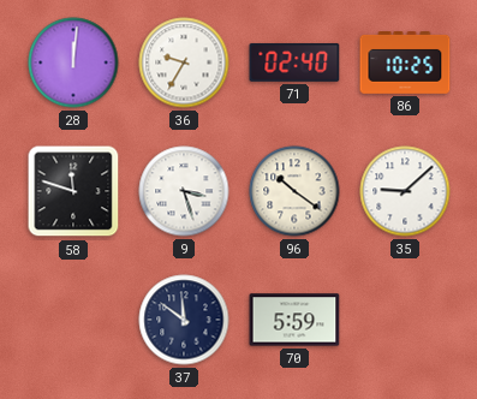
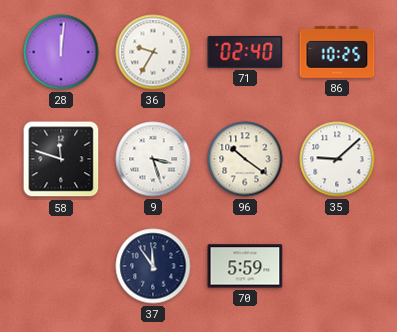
37: 11:51 -> 11:54
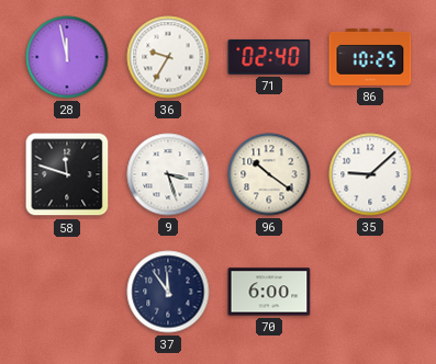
28: 12:01 -> 11:58
70: 5:59 -> 6:00
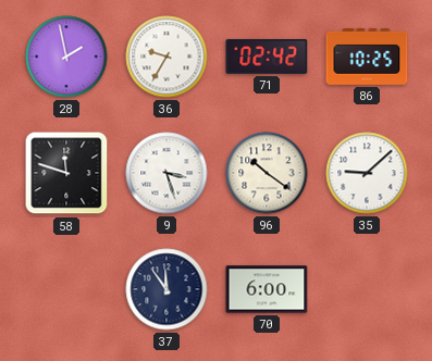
28: 11:58 -> 1:58
71: 02:40 -> 02:42
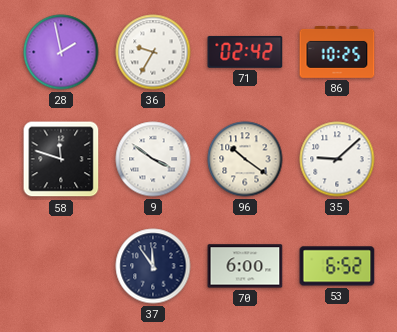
9: 3:27 -> 3:51
53: none -> 6:52
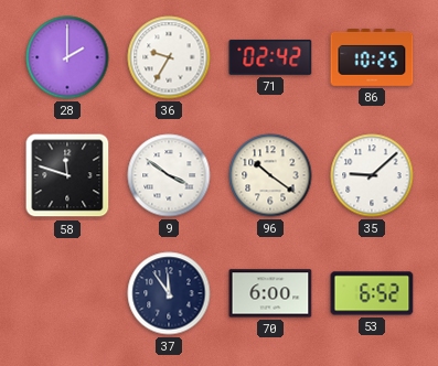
28: 1:58 -> 2:00
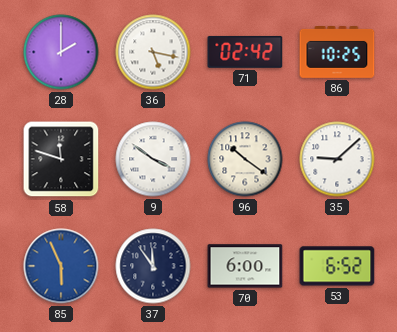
36: 9:35 -> 5:17
85: none -> 5:56
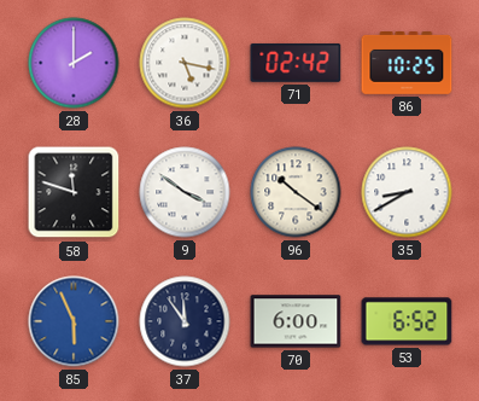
35: 9:08 -> 8:40
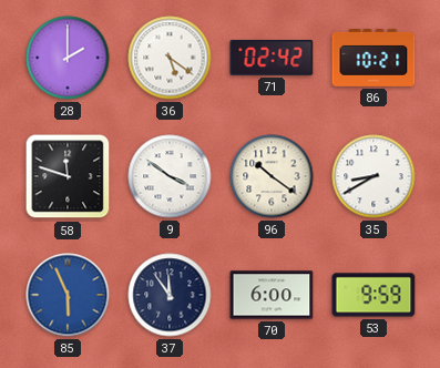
36: 5:17 -> 5:21
86: 10:25 -> 10:21
53: 6:52 -> 9:59
